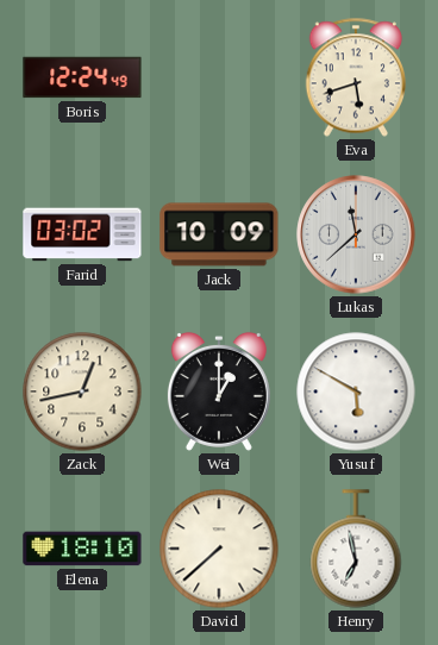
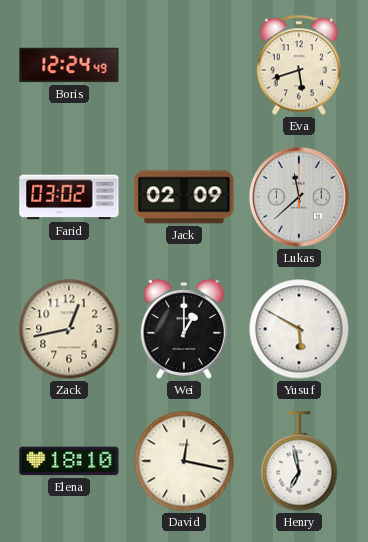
Jack: 10:09 -> 02:09
David: 7:38 -> 12:17
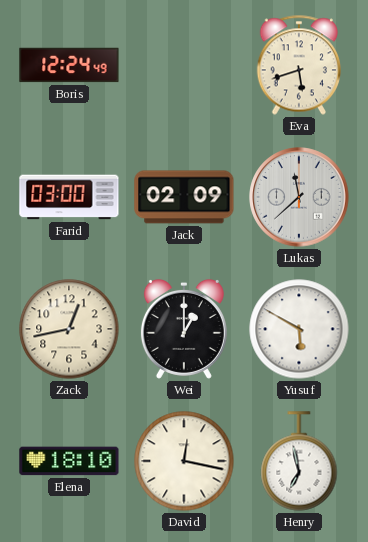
Farid: 03:02 -> 03:00
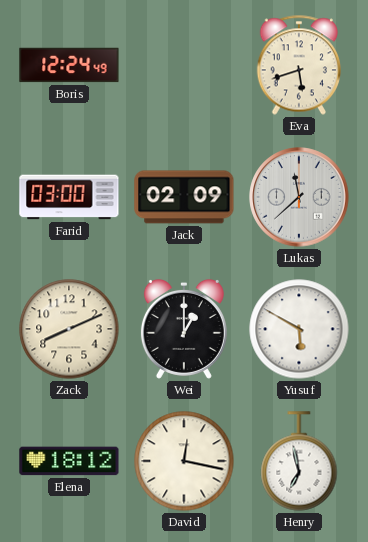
Zack: 12:43 -> 8:11
Elena: 18:10 -> 18:12
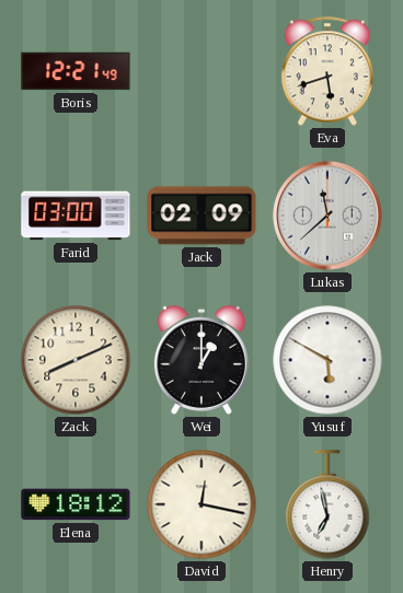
Boris: 12:24 -> 12:21
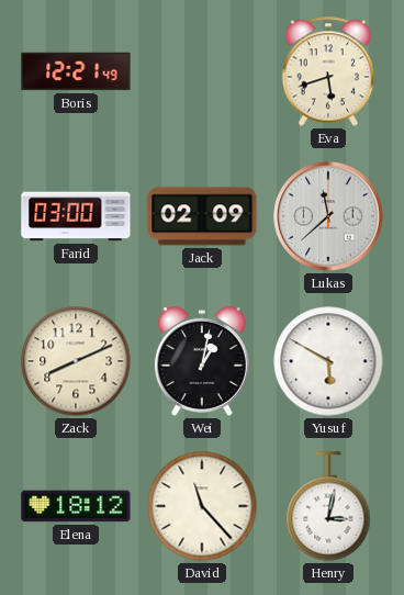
Wei: 1:00 -> 1:02
David: 12:17 -> 11:23
Henry: 6:58 -> 3:02
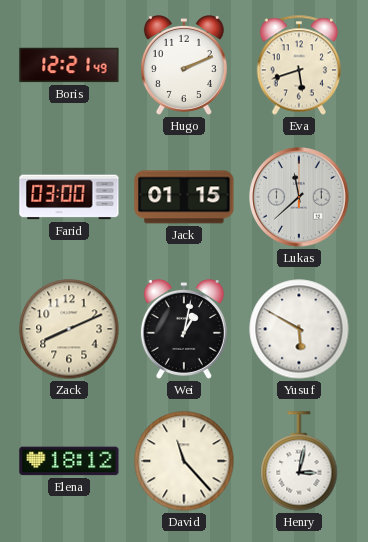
Hugo: none -> 2:11
Jack: 02:09 -> 01:15
